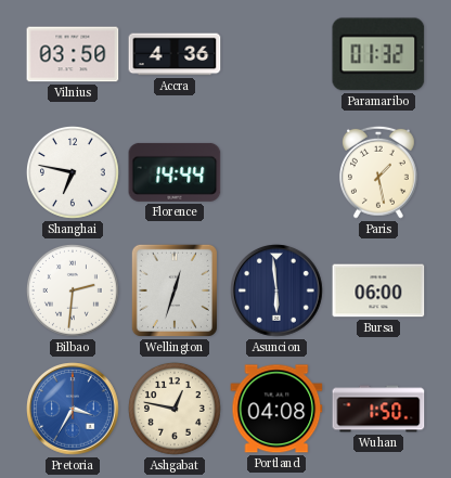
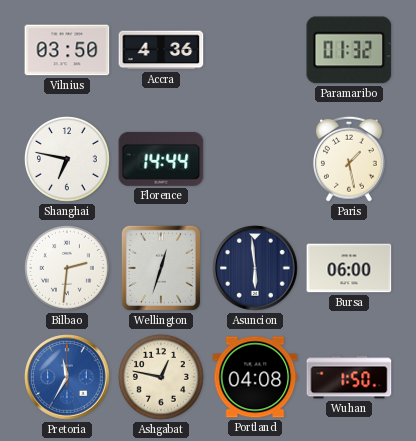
Pretoria: 3:35 -> 11:35
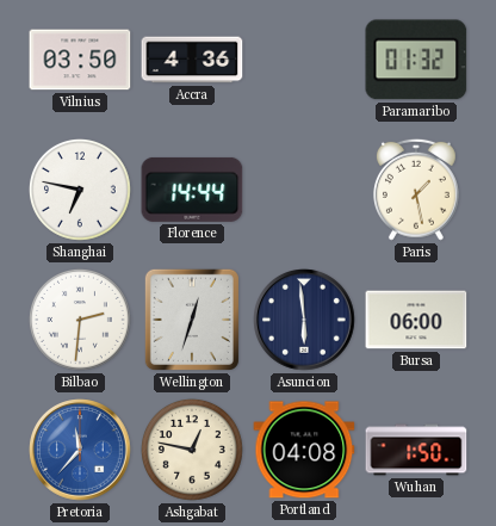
Pretoria: 11:35 -> 11:37
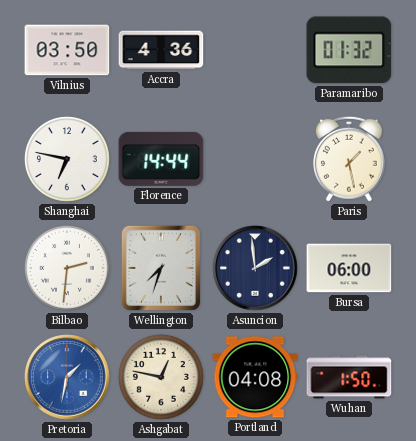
Wellington: 12:33 -> 7:33
Asuncion: 5:59 -> 1:59
Pretoria: 11:37 -> 1:32
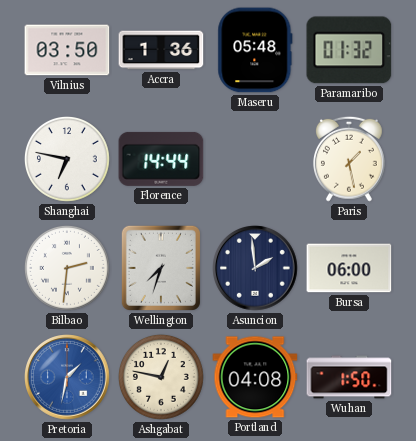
Accra: 4:36 -> 1:36
Maseru: none -> 05:48
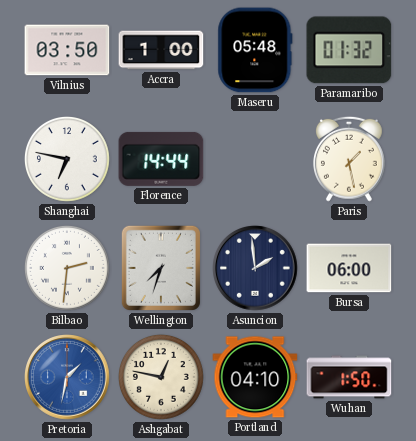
Accra: 1:36 -> 1:00
Portland: 04:08 -> 04:10
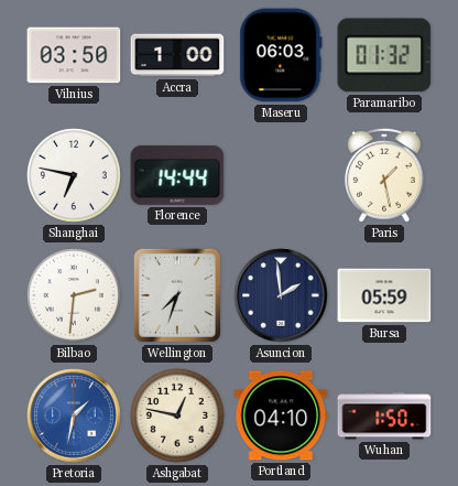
Maseru: 05:48 -> 06:03
Bursa: 06:00 -> 05:59
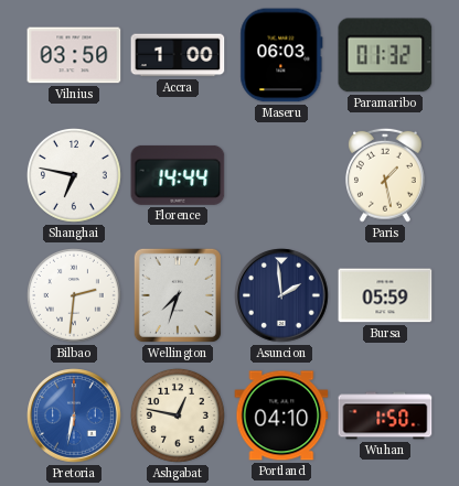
Pretoria: 1:32 -> 6:32
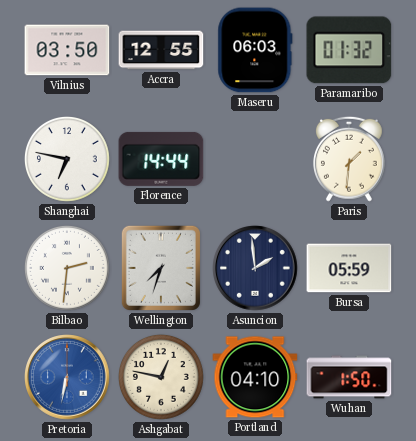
Accra: 1:00 -> 12:55
Paris: 1:28 -> 1:31
